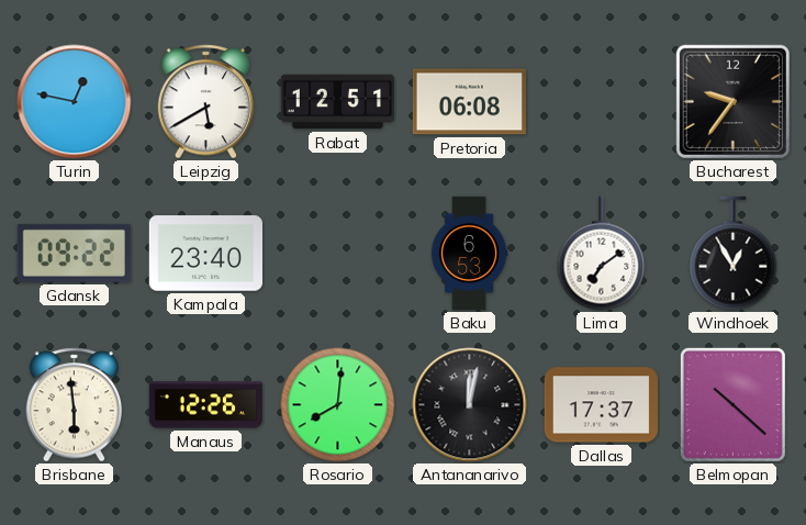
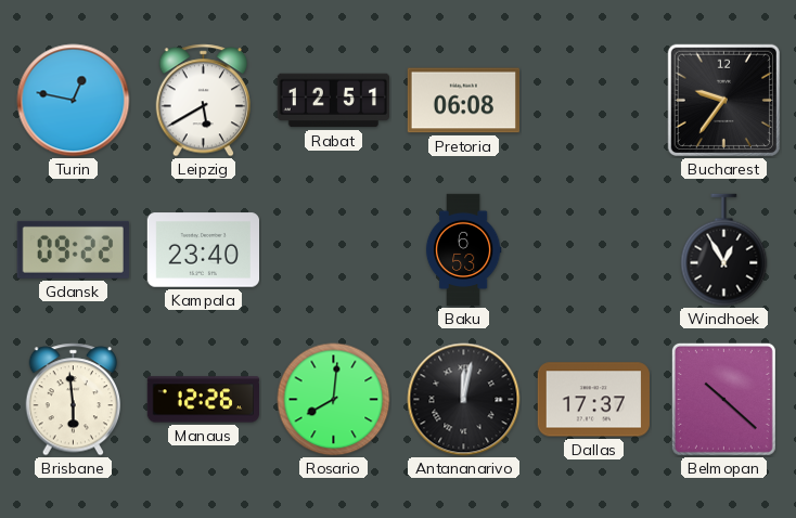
Lima: 7:09 -> none
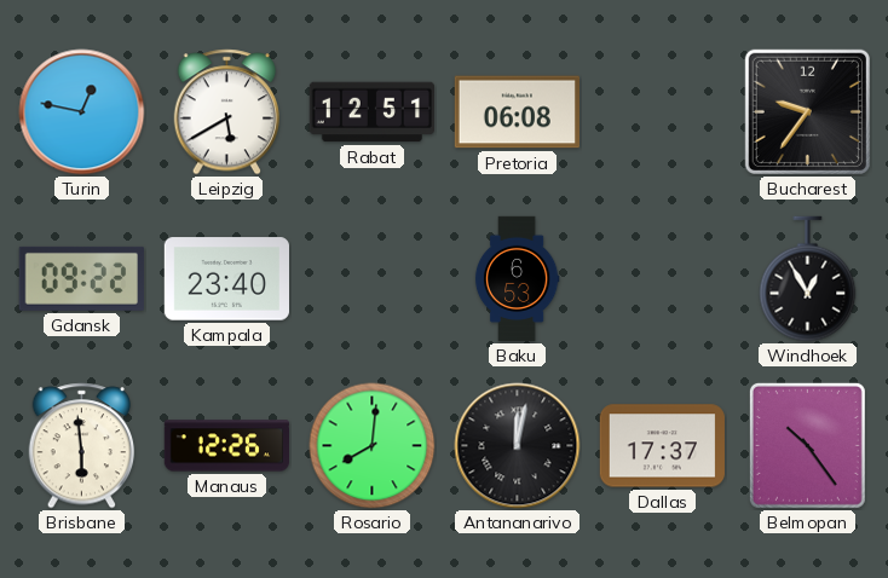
Belmopan: 10:22 -> 10:24
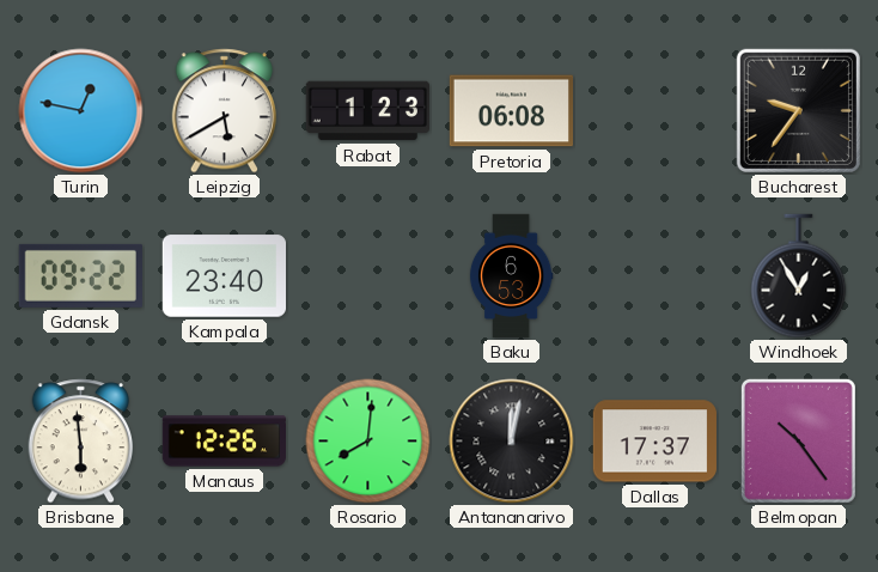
Rabat: 12:51 -> 1:23
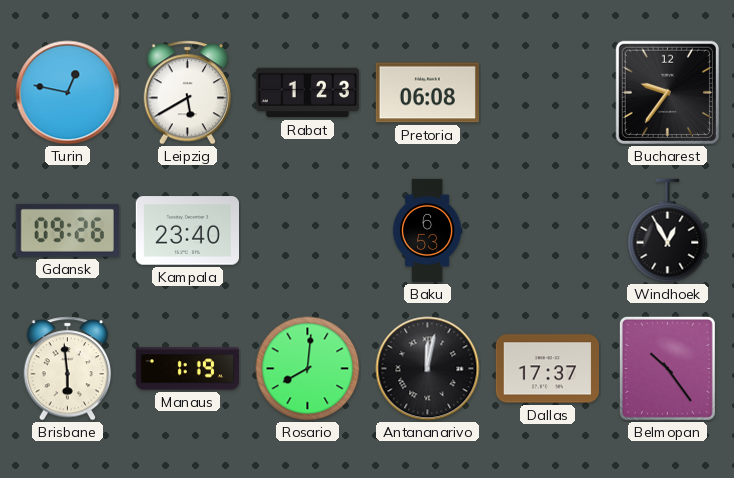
Gdansk: 09:22 -> 09:26
Manaus: 12:26 -> 1:19
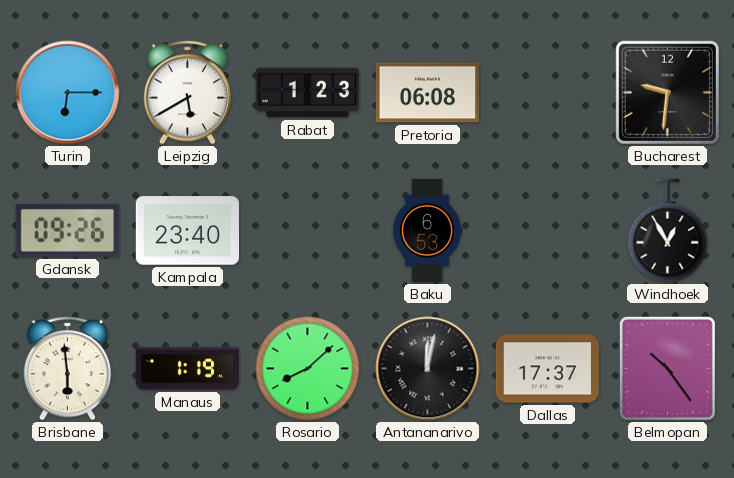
Turin: 12:47 -> 6:15
Bucharest: 9:36 -> 9:31
Rosario: 8:01 -> 8:08
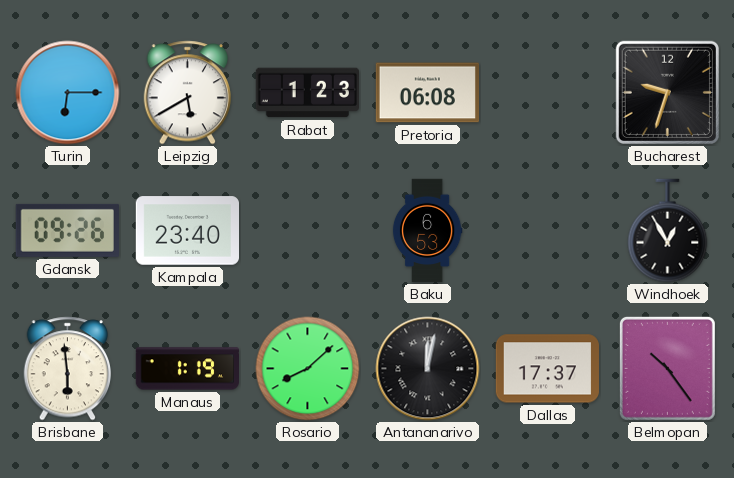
Bucharest: 9:31 -> 9:33
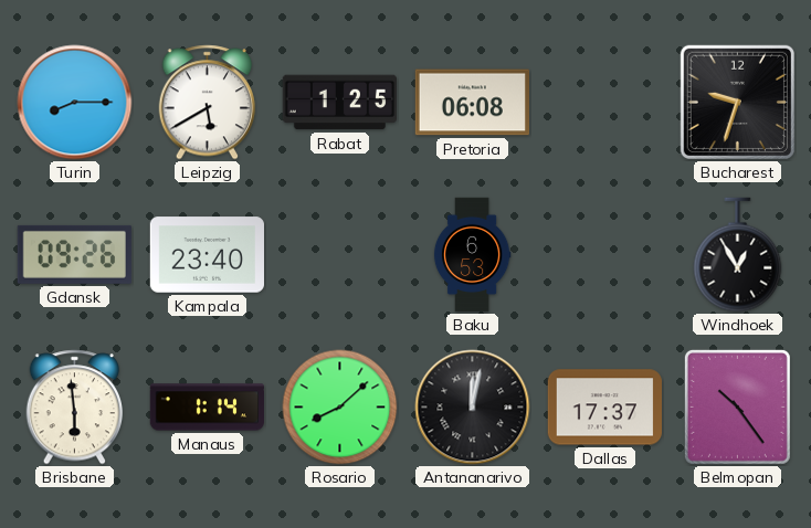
Turin: 6:15 -> 8:15
Rabat: 1:23 -> 1:25
Manaus: 1:19 -> 1:14
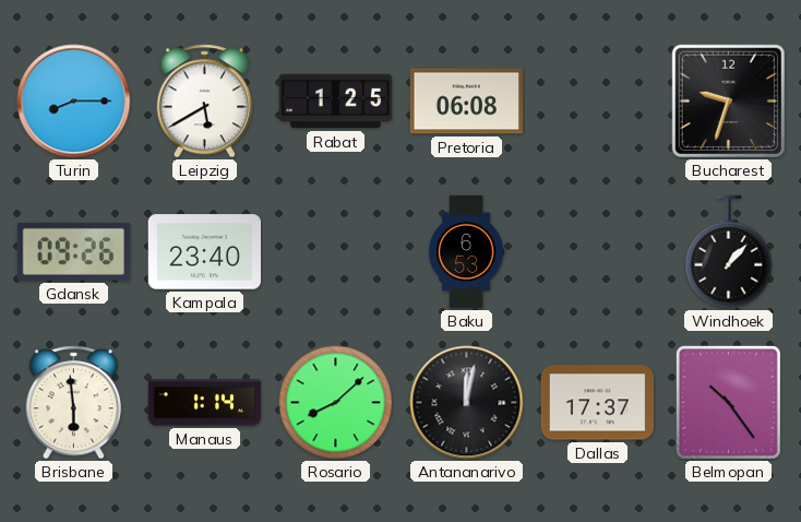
Windhoek: 12:55 -> 1:07
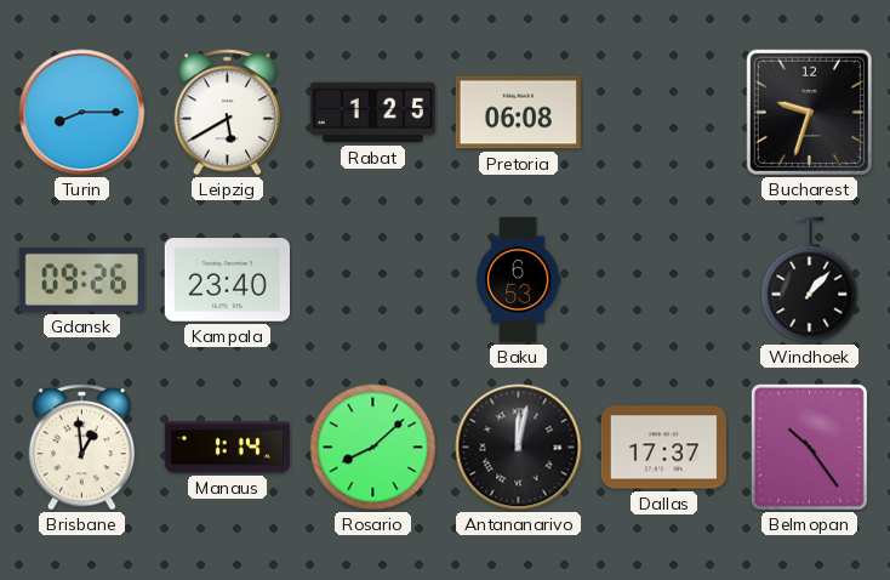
Brisbane: 5:59 -> 12:59
